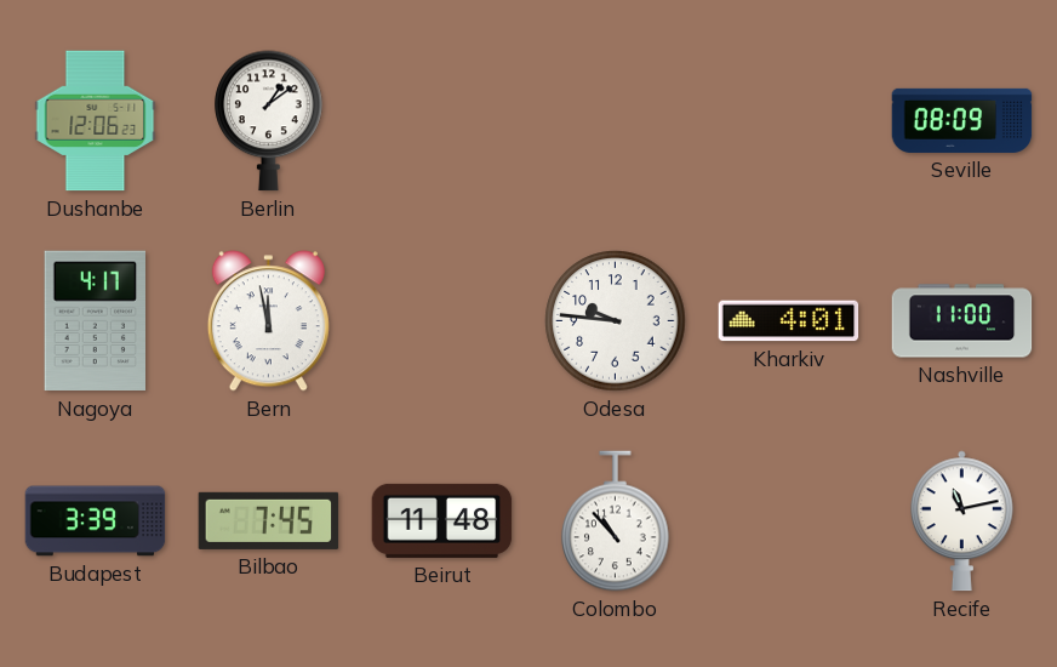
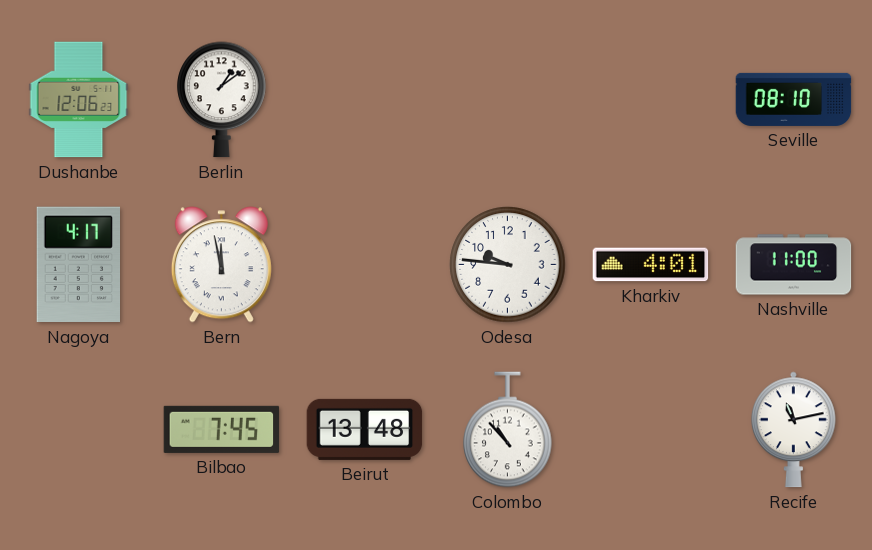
Seville: 08:09 -> 08:10
Budapest: 3:39 -> none
Beirut: 11:48 -> 13:48
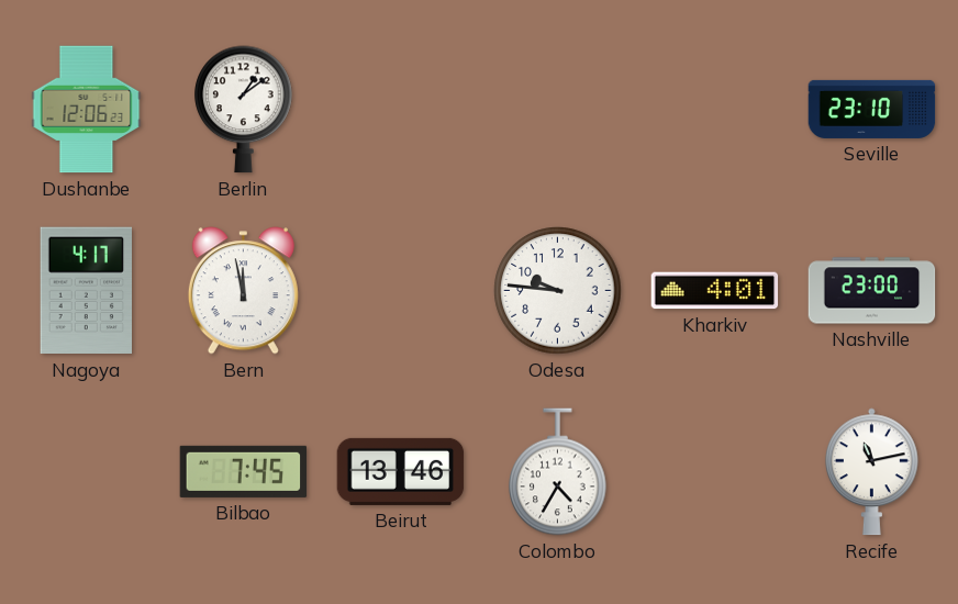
Seville: 08:10 -> 23:10
Nashville: 11:00 -> 23:00
Beirut: 13:48 -> 13:46
Colombo: 10:53 -> 4:35
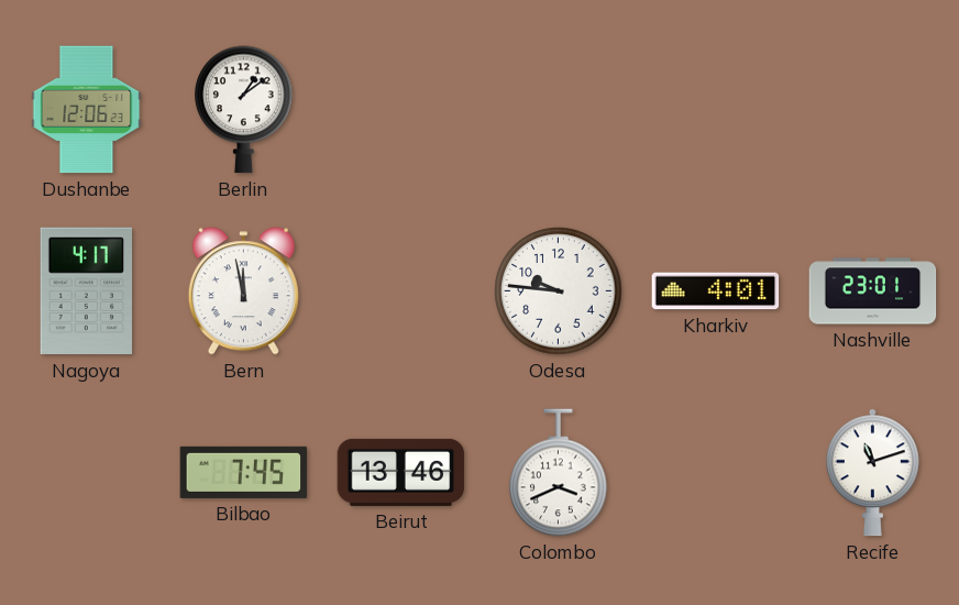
Seville: 23:10 -> none
Nashville: 23:00 -> 23:01
Colombo: 4:35 -> 3:41
Recife: 11:13 -> 11:12
